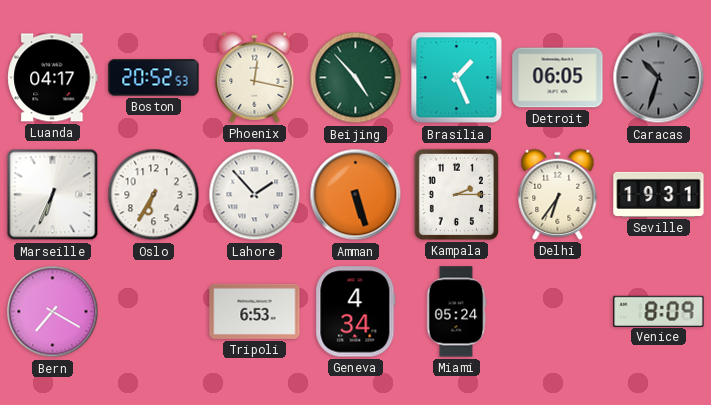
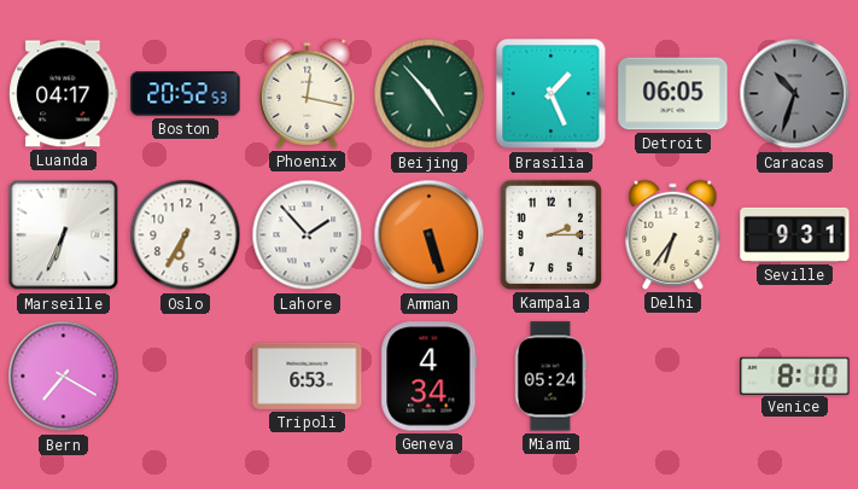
Seville: 19:31 -> 9:31
Venice: 8:09 -> 8:10
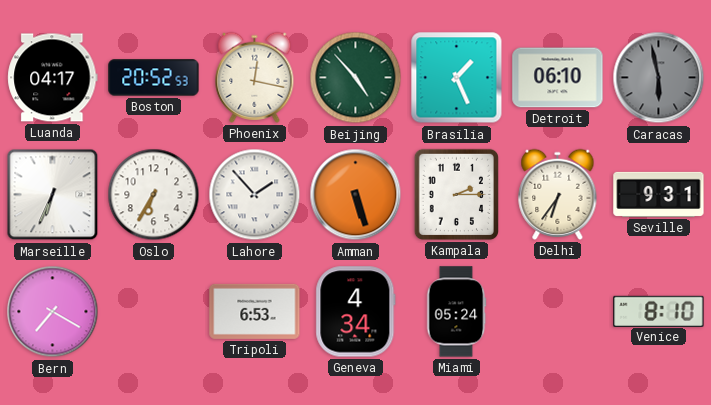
Detroit: 06:05 -> 06:10
Caracas: 10:33 -> 5:58
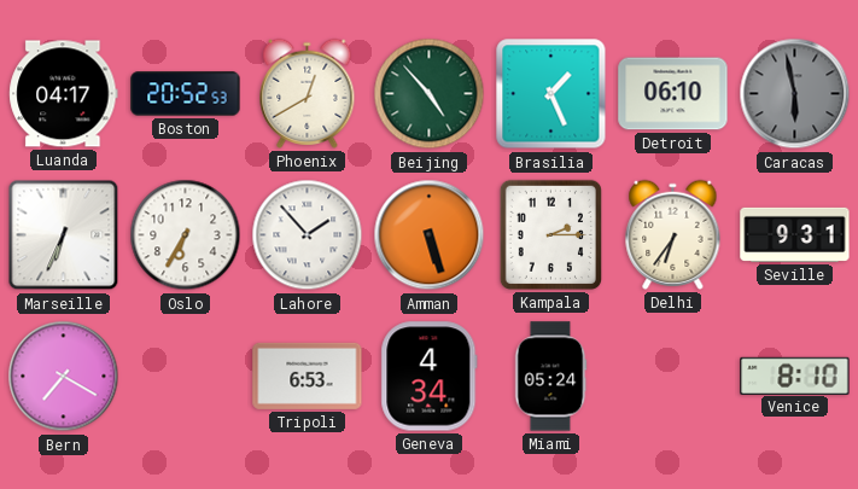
Phoenix: 12:17 -> 12:40
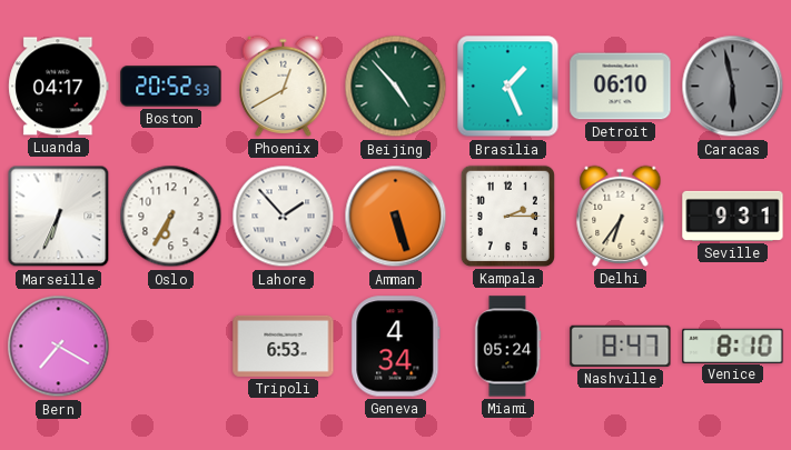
Nashville: none -> 8:47
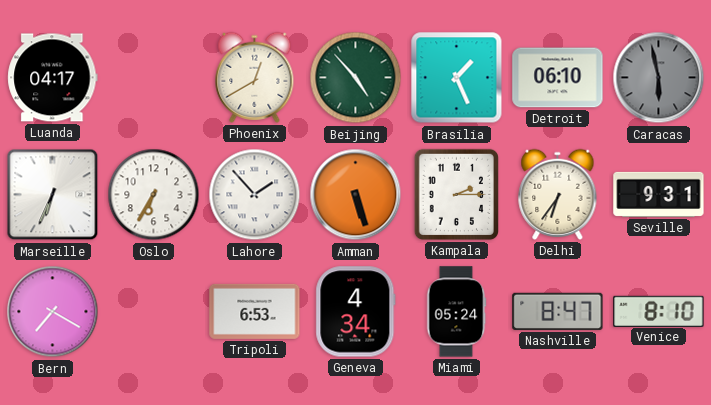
Boston: 20:52 -> none
